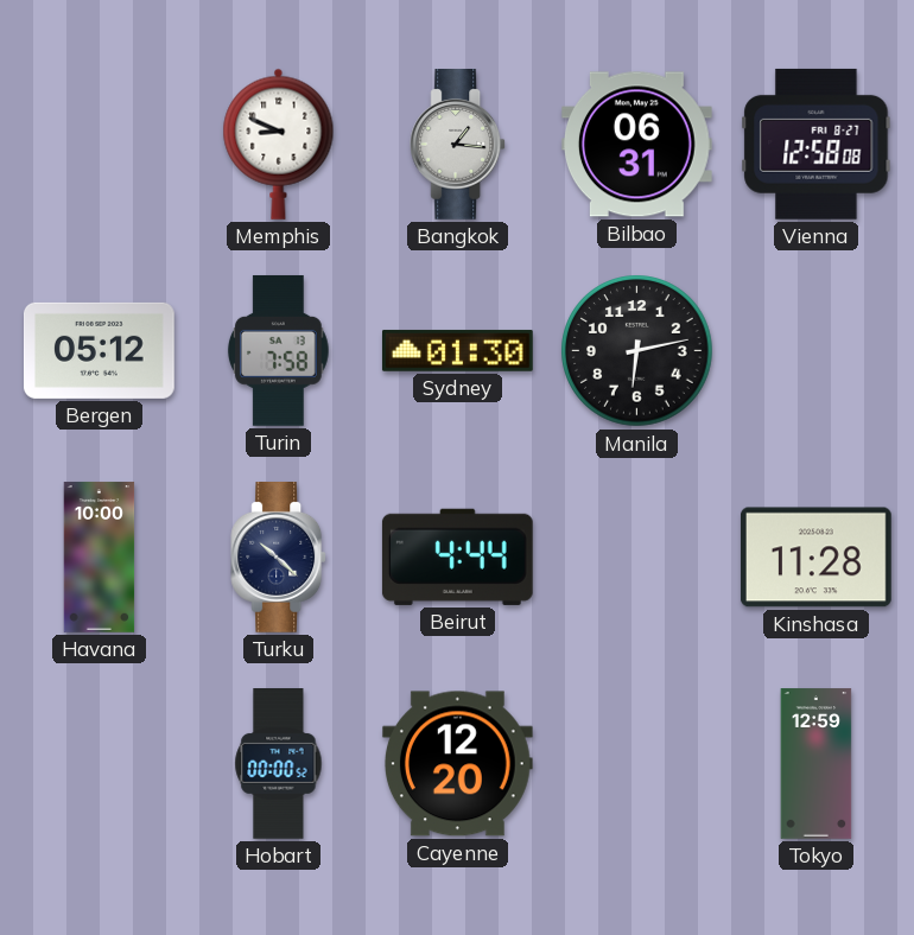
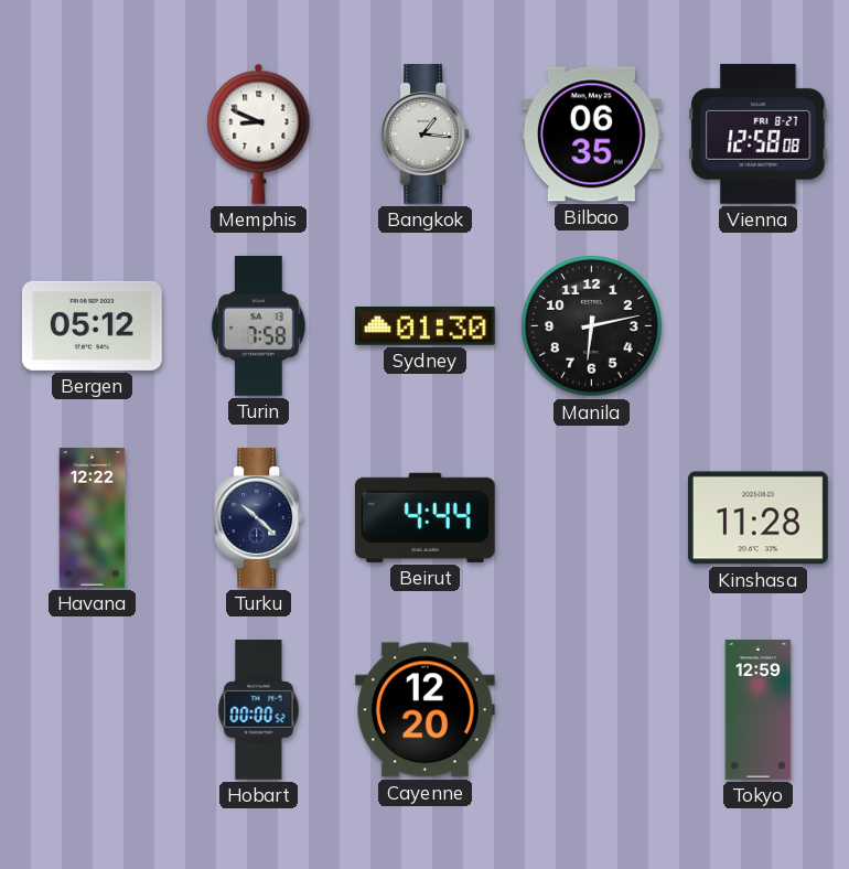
Bilbao: 06:31 -> 06:35
Havana: 10:00 -> 12:22
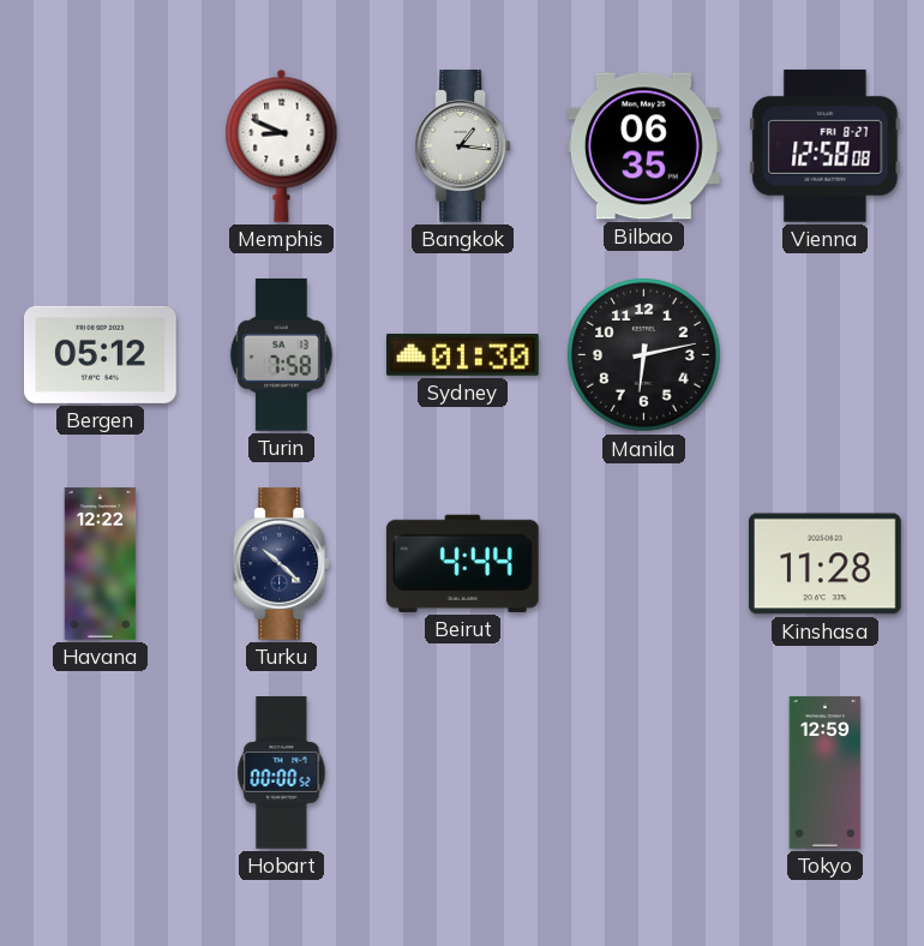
Cayenne: 12:20 -> none
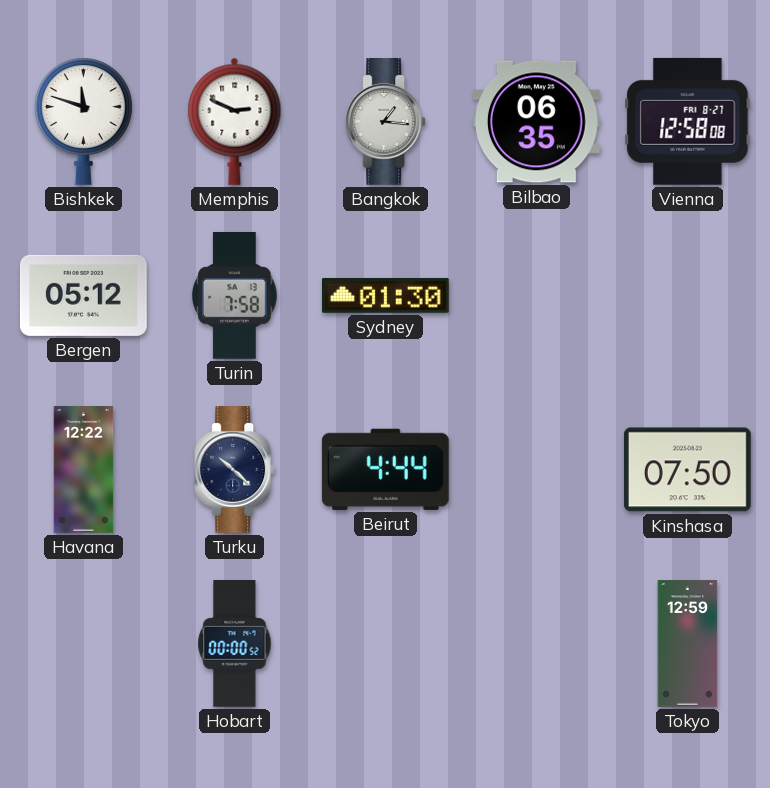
Bishkek: none -> 11:48
Memphis: 8:49 -> 2:49
Manila: 6:13 -> none
Kinshasa: 11:28 -> 07:50
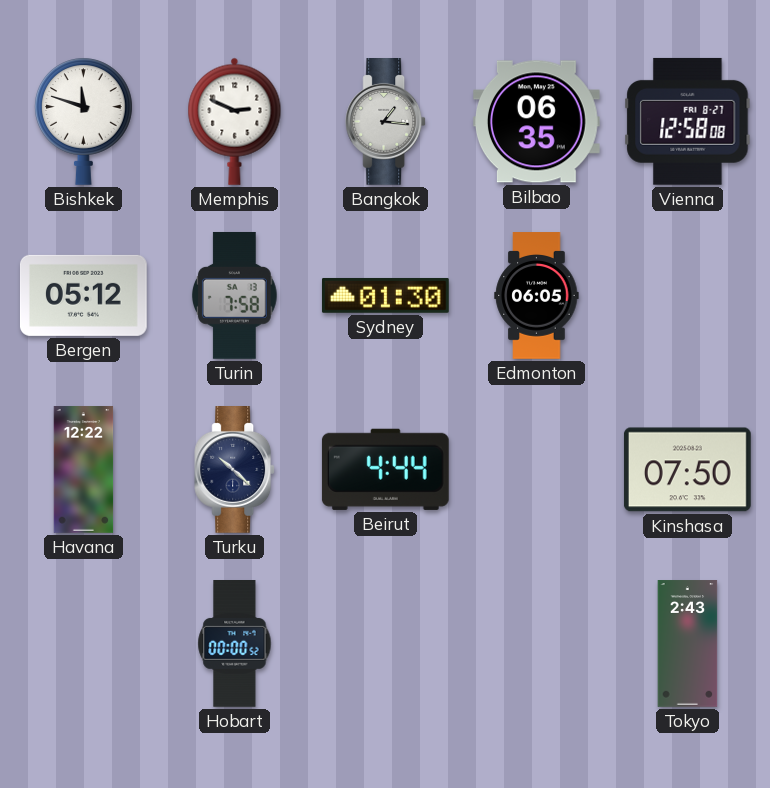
Edmonton: none -> 06:05
Tokyo: 12:59 -> 2:43
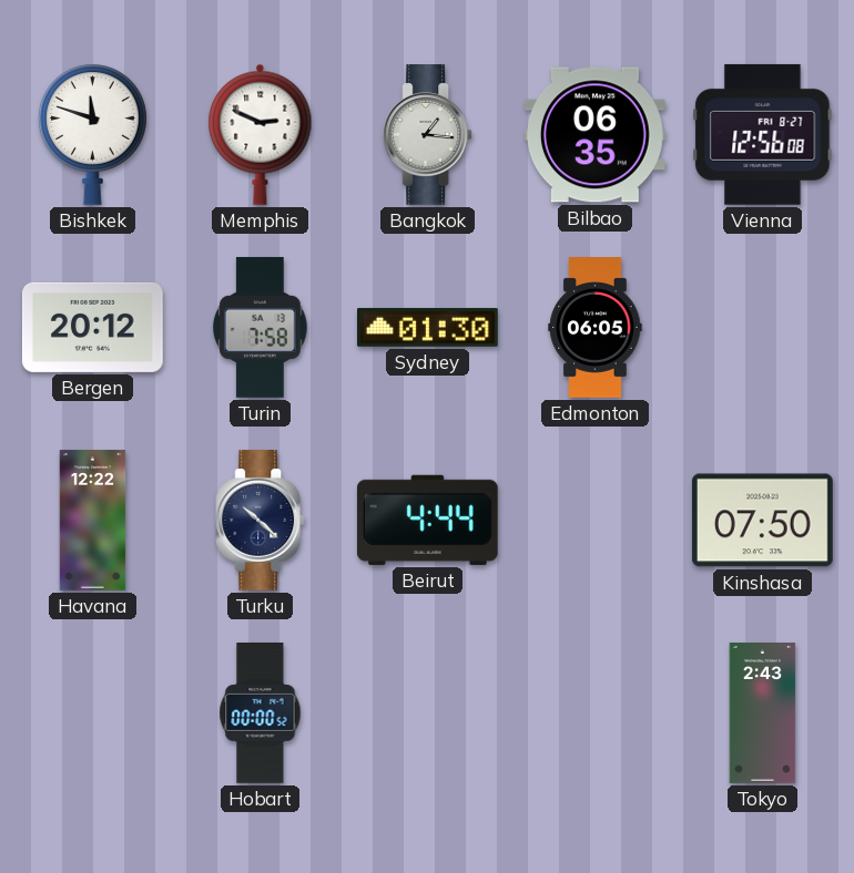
Vienna: 12:58 -> 12:56
Bergen: 05:12 -> 20:12
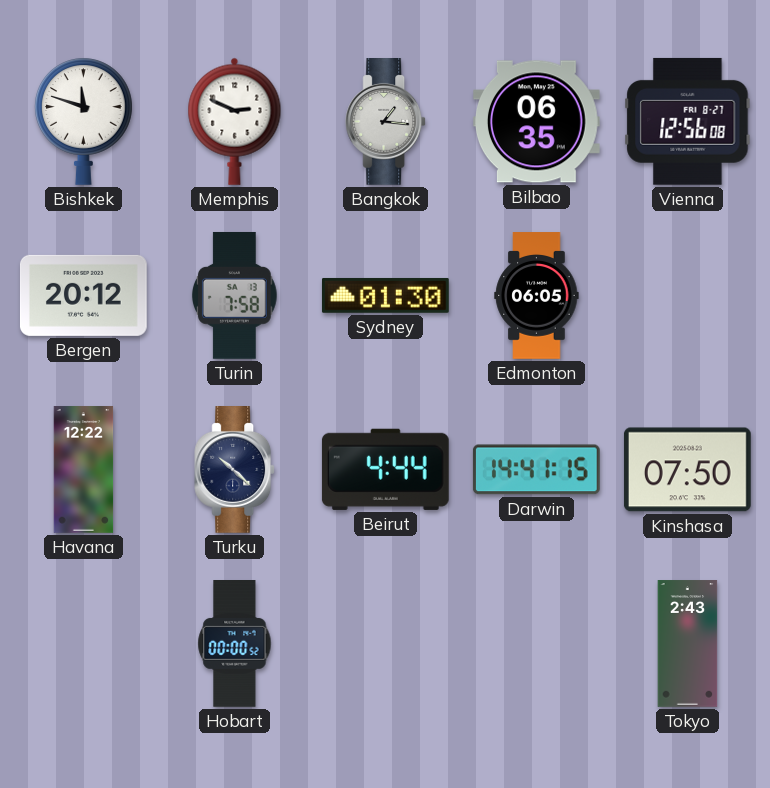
Darwin: none -> 14:41
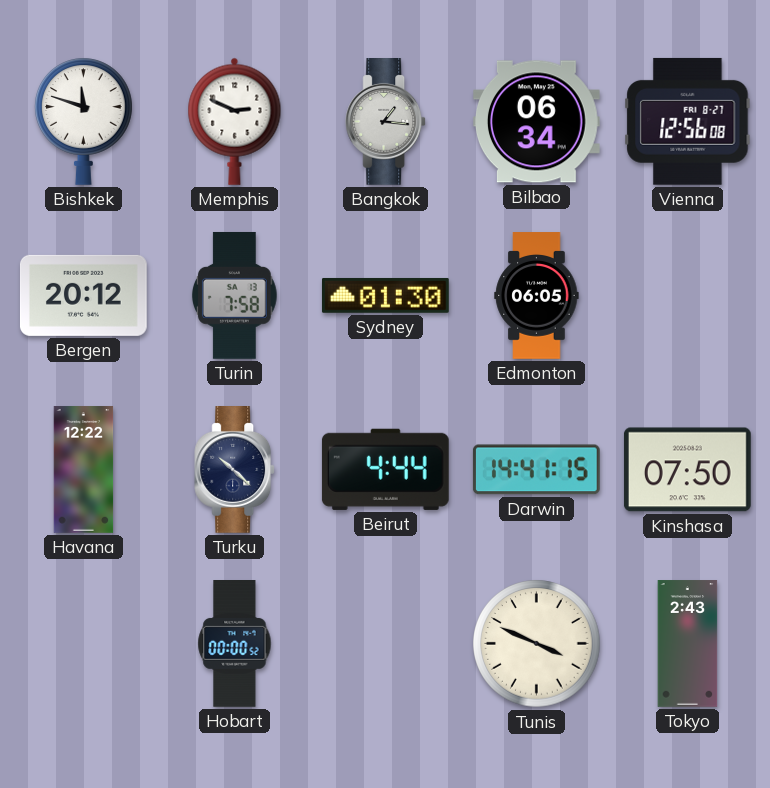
Bilbao: 06:35 -> 06:34
Tunis: none -> 3:49
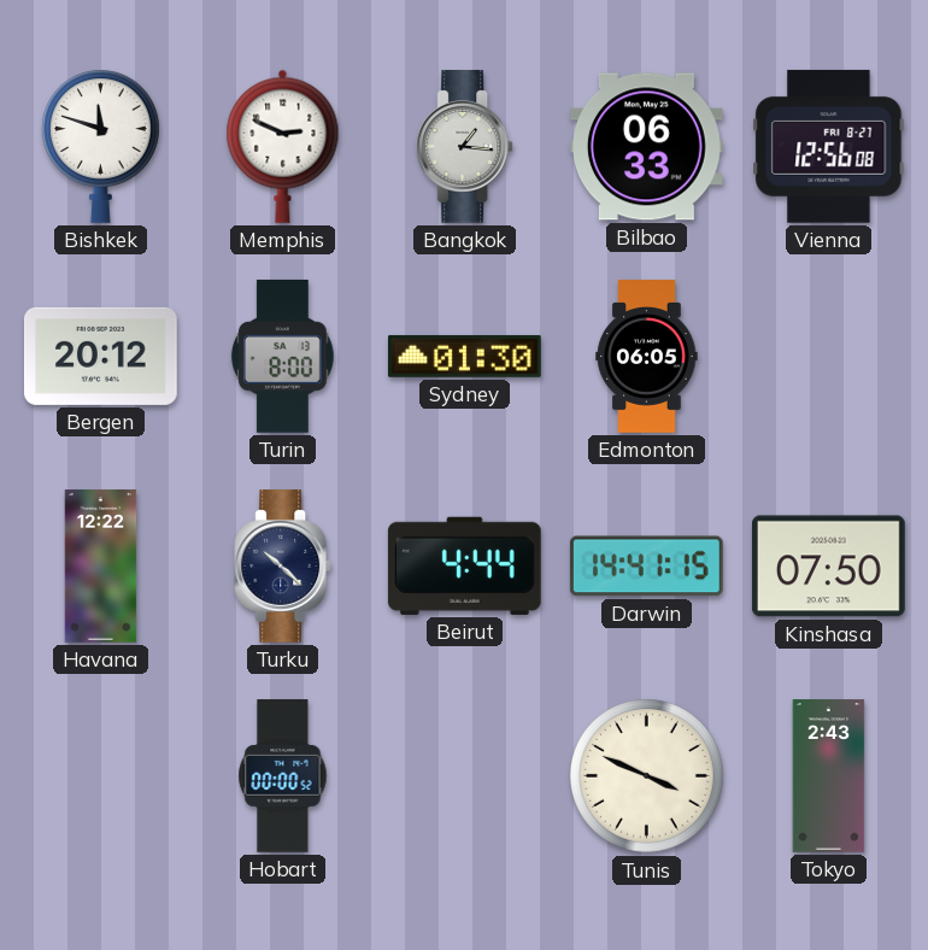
Bilbao: 06:34 -> 06:33
Turin: 7:58 -> 8:00
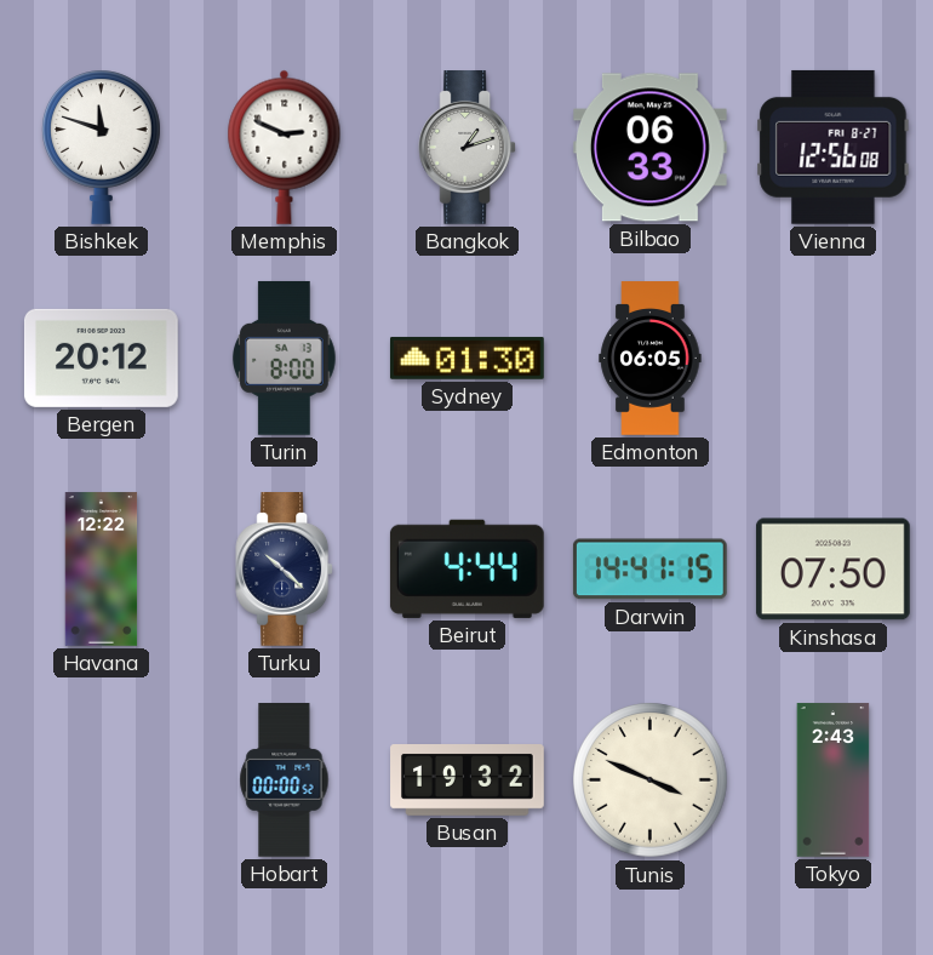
Bangkok: 1:16 -> 1:12
Busan: none -> 19:32
